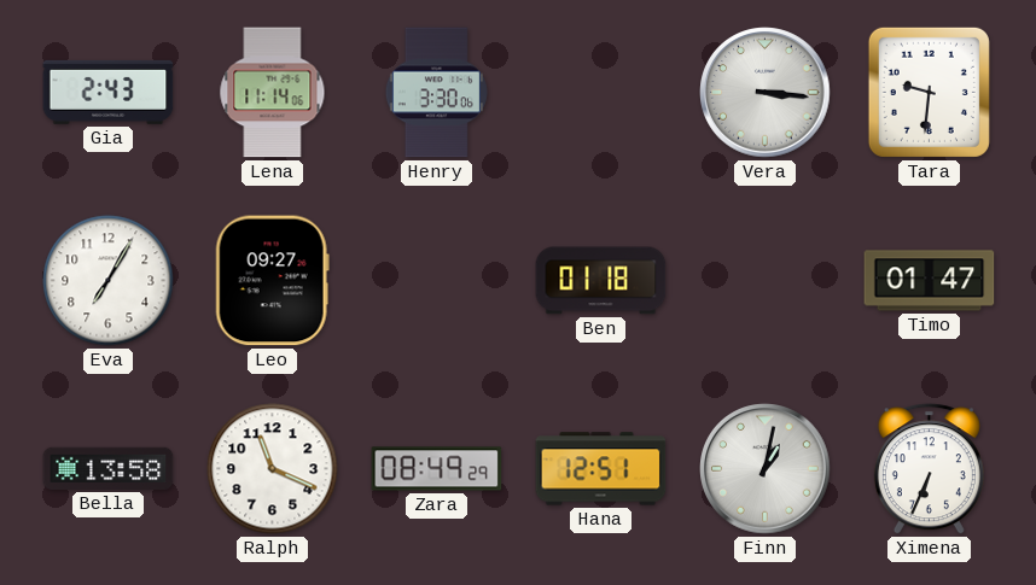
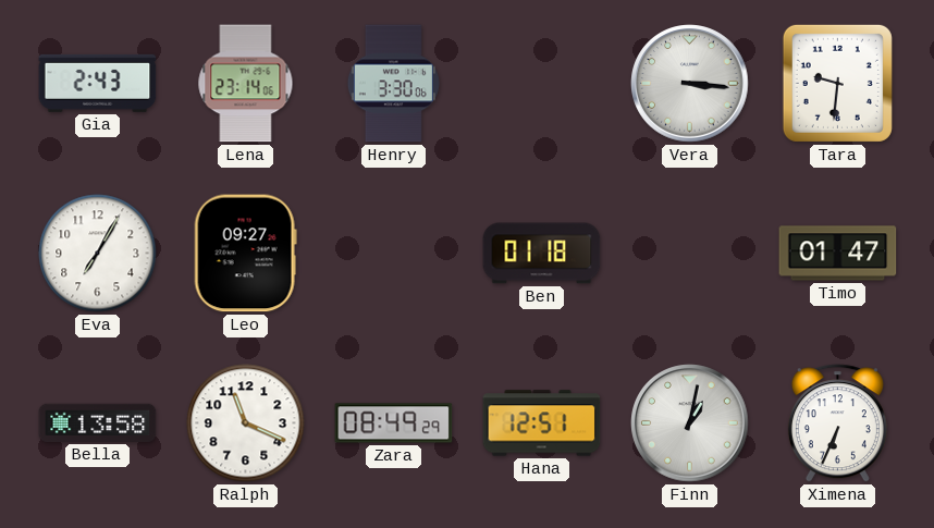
Lena: 11:14 -> 23:14
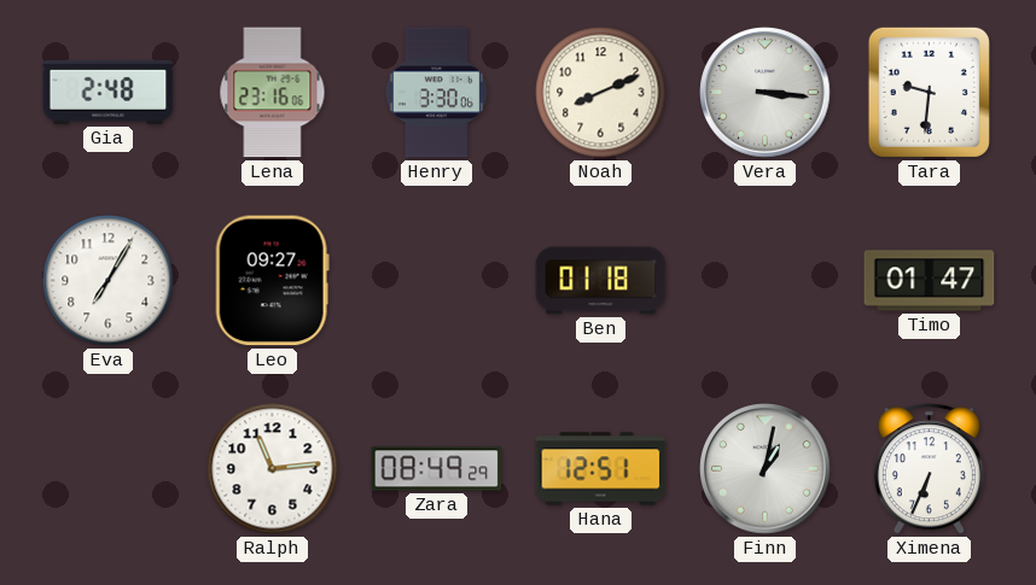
Gia: 2:43 -> 2:48
Lena: 23:14 -> 23:16
Noah: none -> 8:11
Bella: 13:58 -> none
Ralph: 11:19 -> 11:14
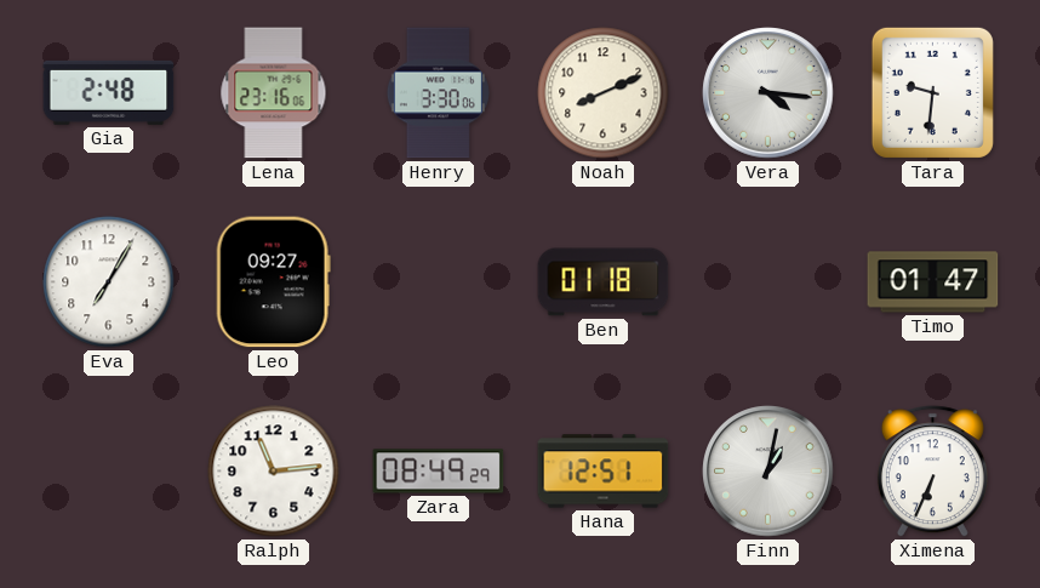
Vera: 3:16 -> 4:16
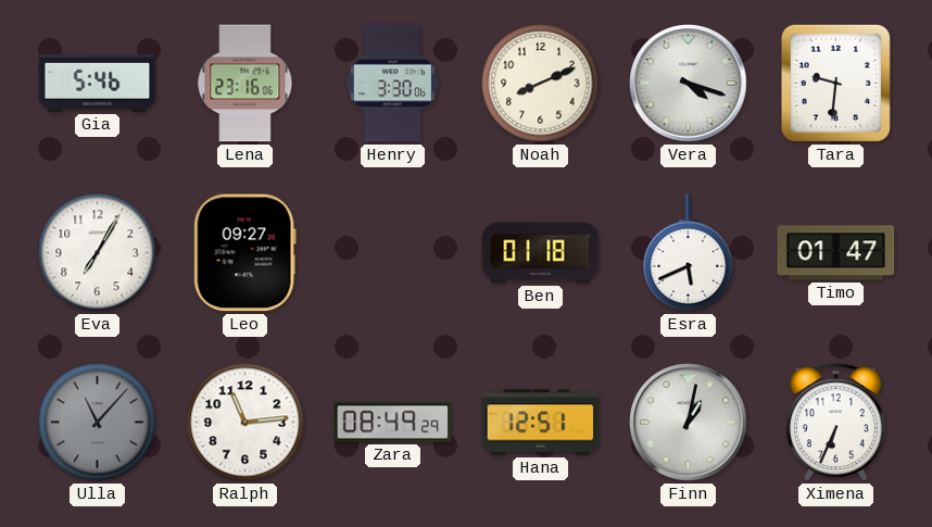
Gia: 2:48 -> 5:46
Vera: 4:16 -> 4:18
Esra: none -> 5:41
Ulla: none -> 11:07
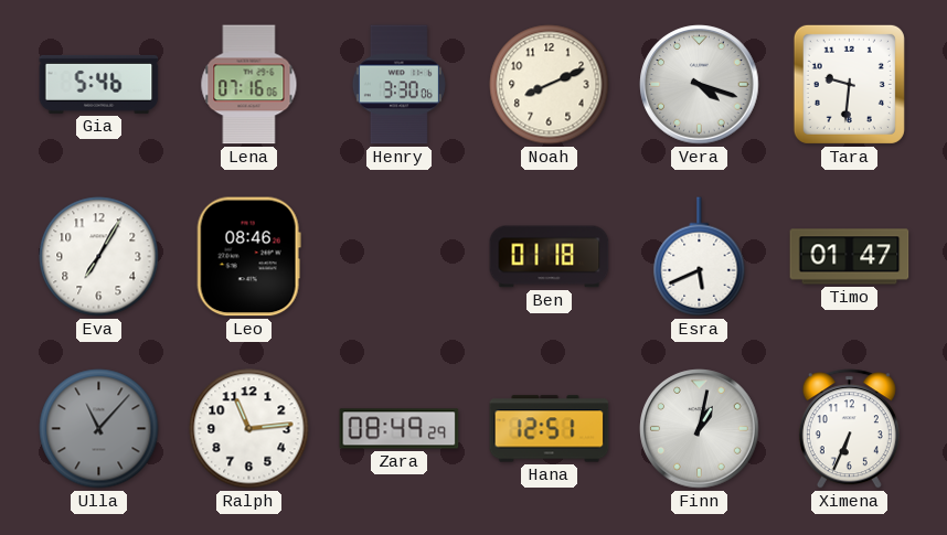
Lena: 23:16 -> 07:16
Leo: 09:27 -> 08:46
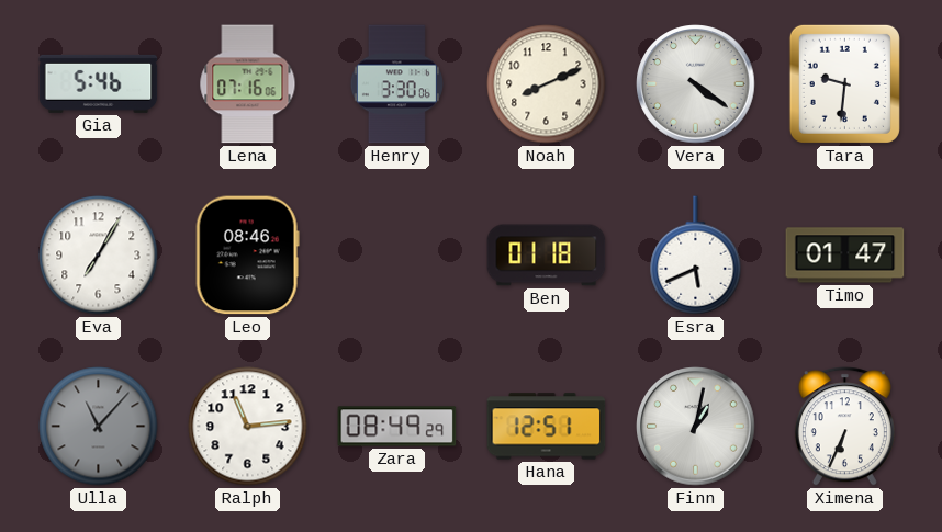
Vera: 4:18 -> 4:21
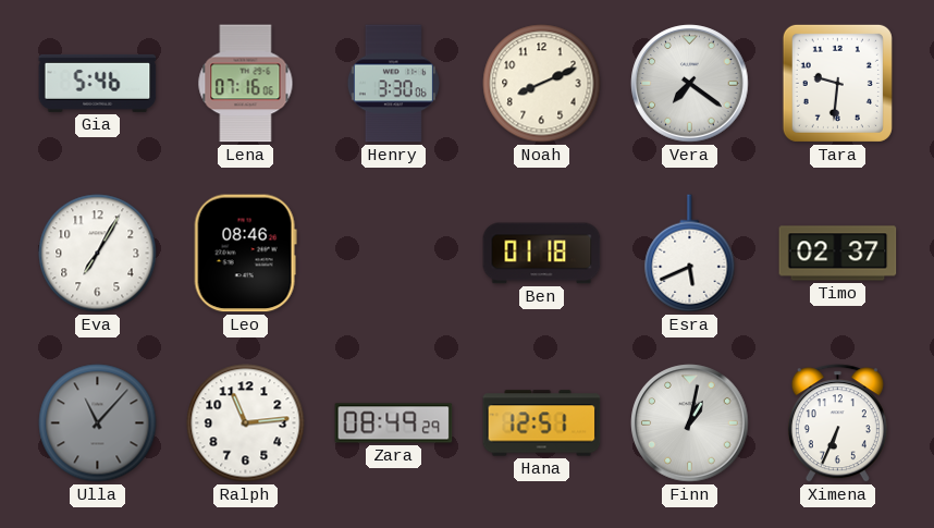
Vera: 4:21 -> 7:21
Timo: 01:47 -> 02:37
